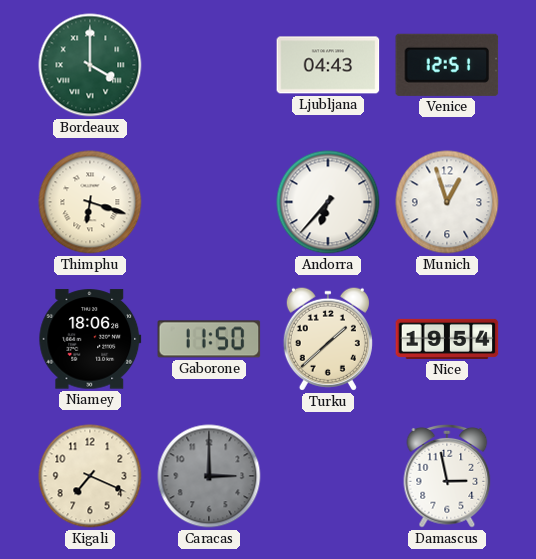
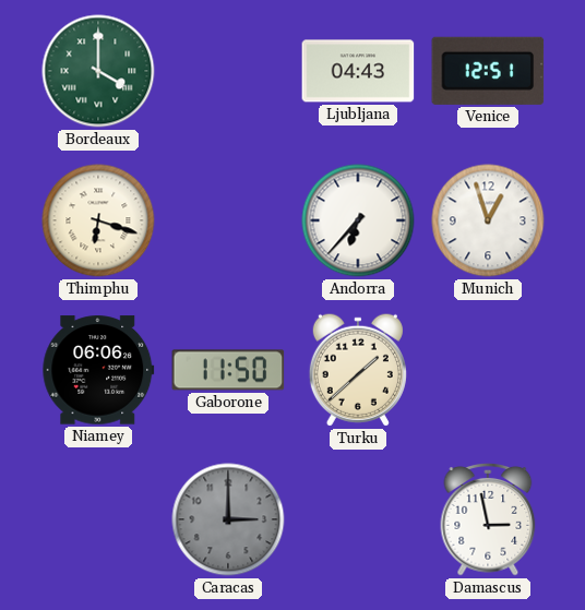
Niamey: 18:06 -> 06:06
Nice: 19:54 -> none
Kigali: 7:19 -> none
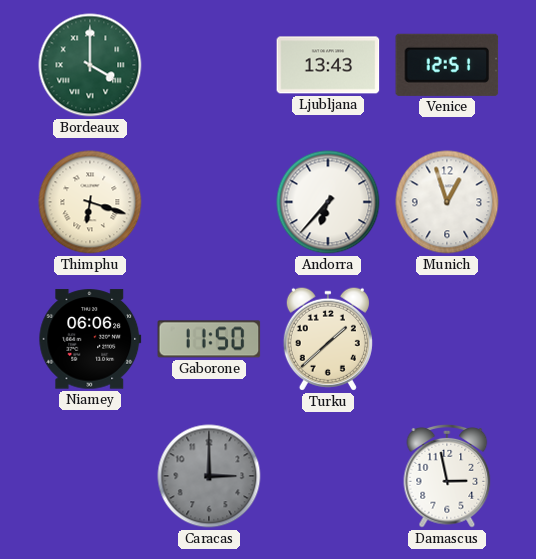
Ljubljana: 04:43 -> 13:43
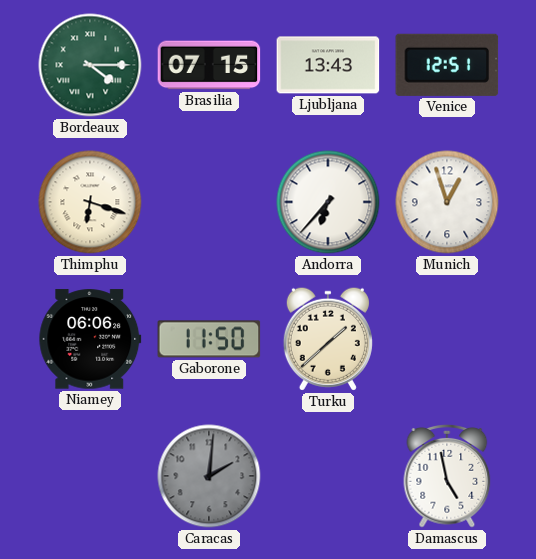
Bordeaux: 4:00 -> 4:15
Brasilia: none -> 07:15
Caracas: 3:00 -> 2:01
Damascus: 2:58 -> 4:58
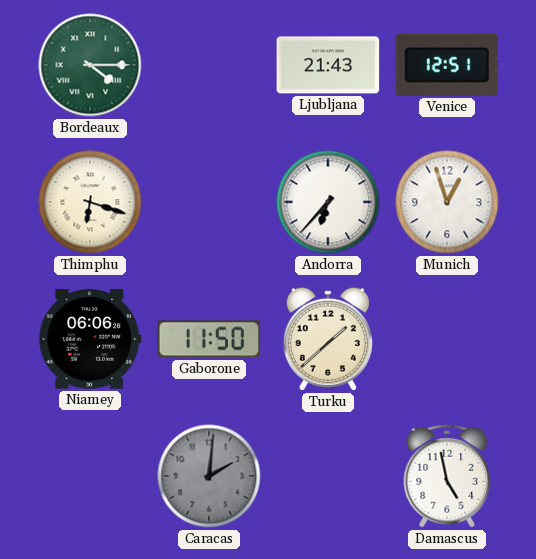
Brasilia: 07:15 -> none
Ljubljana: 13:43 -> 21:43
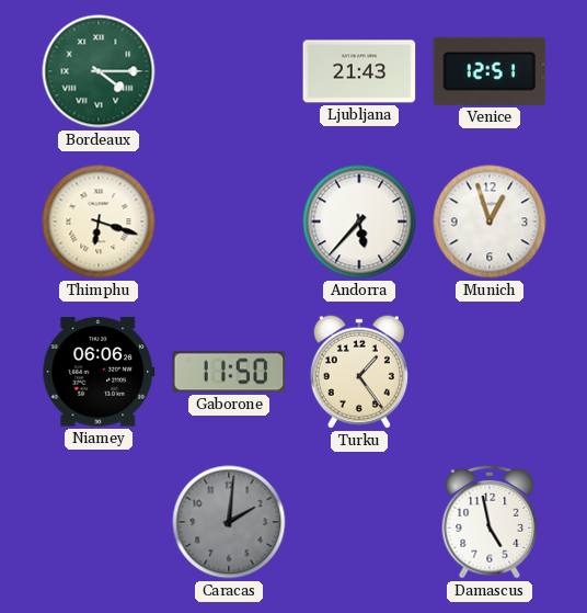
Andorra: 6:37 -> 5:37
Turku: 1:38 -> 1:24
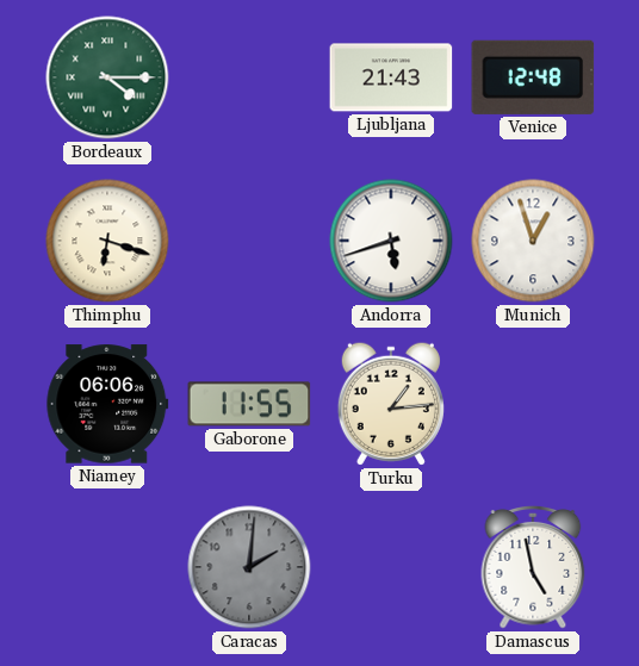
Venice: 12:51 -> 12:48
Andorra: 5:37 -> 5:42
Gaborone: 11:50 -> 11:55
Turku: 1:24 -> 1:14
